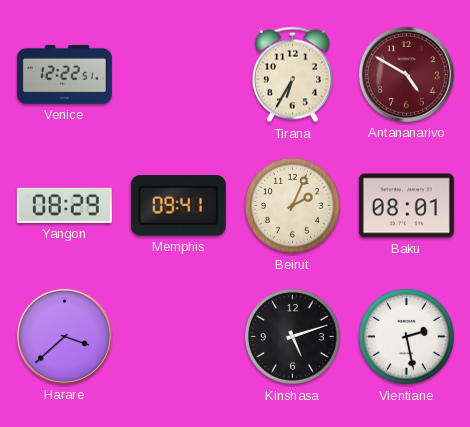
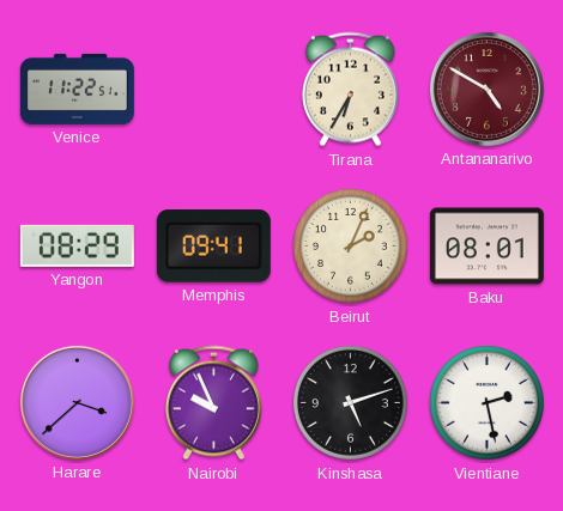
Venice: 12:22 -> 11:22
Nairobi: none -> 9:56
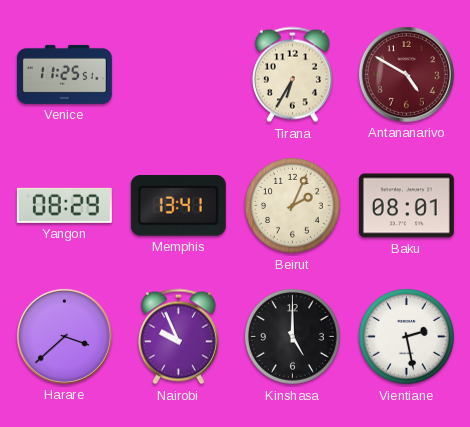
Venice: 11:22 -> 11:25
Memphis: 09:41 -> 13:41
Kinshasa: 5:12 -> 5:00
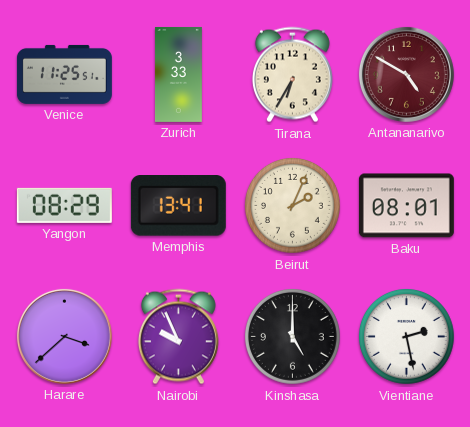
Zurich: none -> 3:33
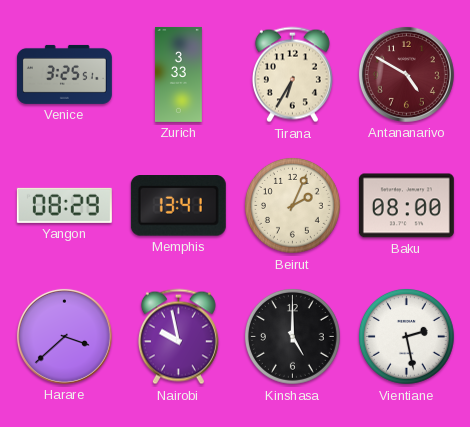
Venice: 11:25 -> 3:25
Baku: 08:01 -> 08:00
Nairobi: 9:56 -> 9:58
